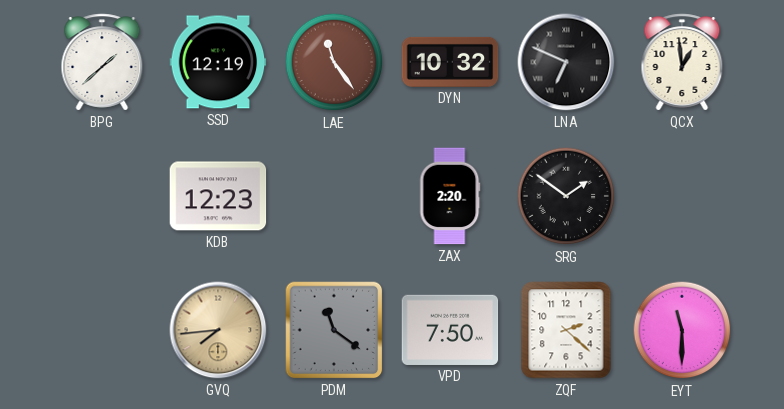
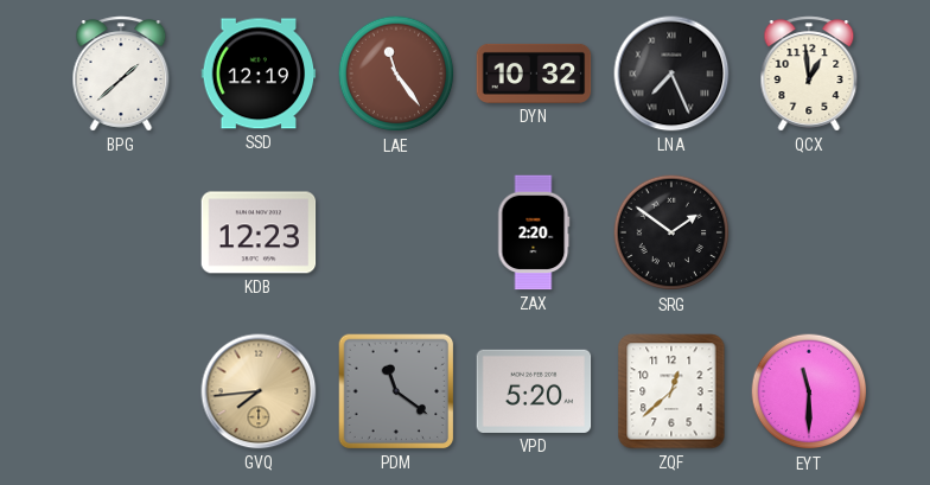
LNA: 6:49 -> 7:26
VPD: 7:50 -> 5:20
ZQF: 2:22 -> 12:38
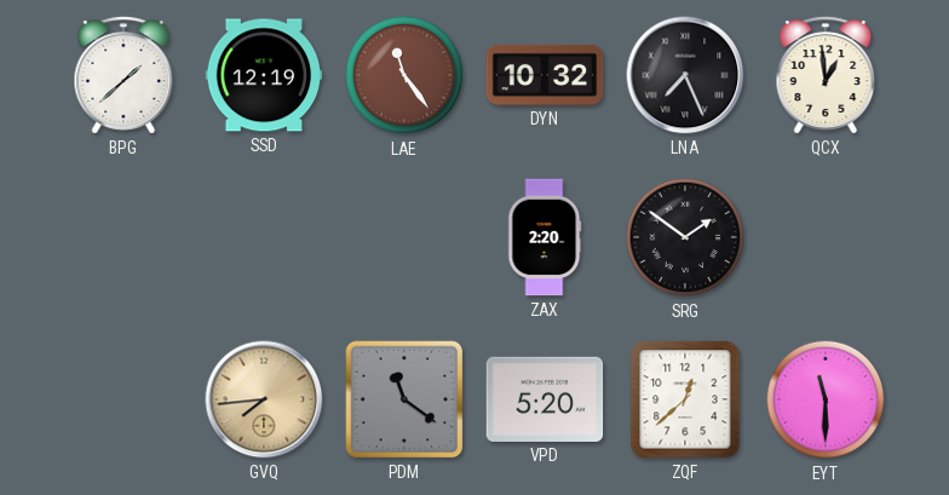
KDB: 12:23 -> none
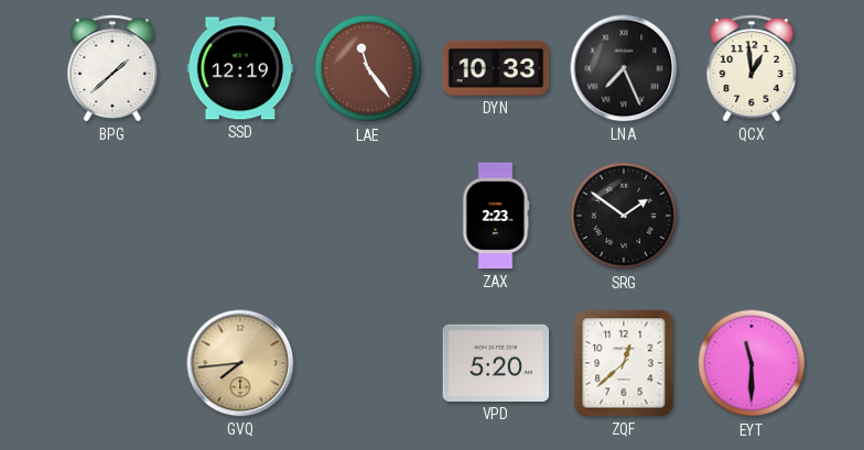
DYN: 10:32 -> 10:33
ZAX: 2:20 -> 2:23
PDM: 11:21 -> none
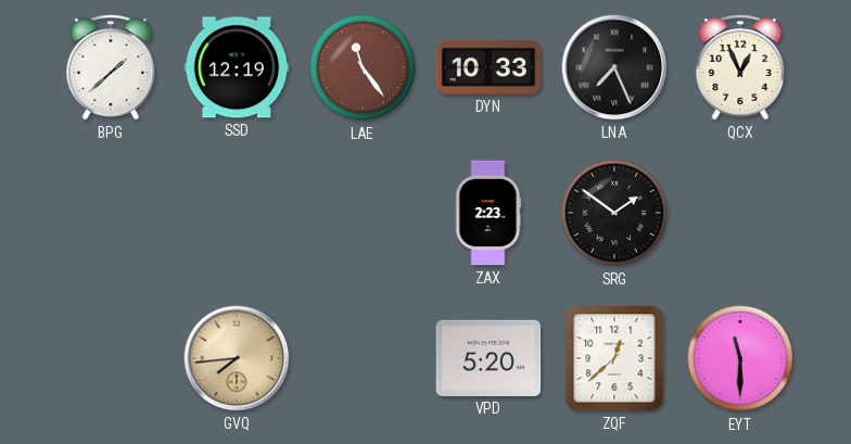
QCX: 12:59 -> 12:56
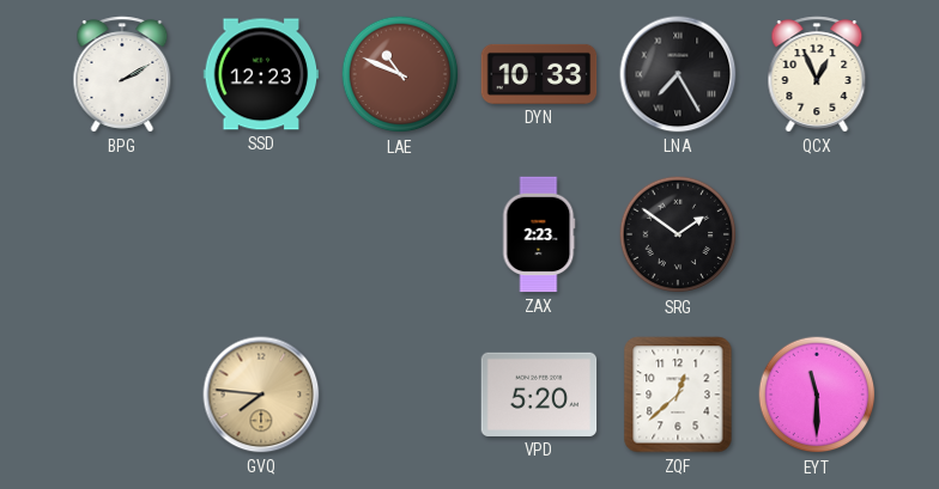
BPG: 1:38 -> 2:10
SSD: 12:19 -> 12:23
LAE: 11:24 -> 10:49
LNA: 7:26 -> 7:25
GVQ: 7:44 -> 7:46
